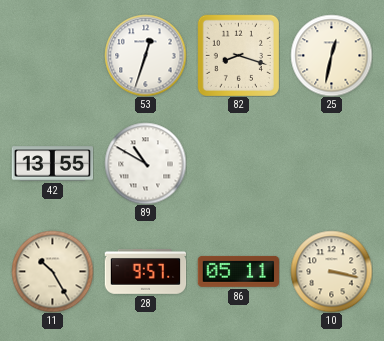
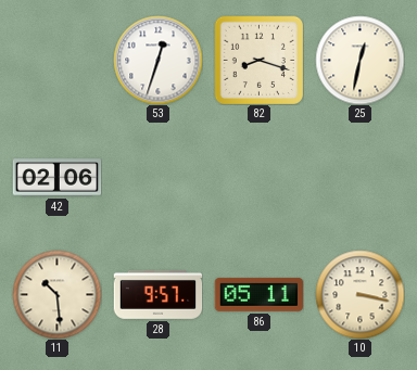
42: 13:55 -> 02:06
89: 10:50 -> none
11: 10:25 -> 10:29
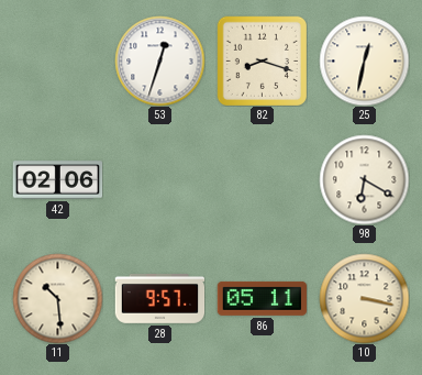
98: none -> 6:20
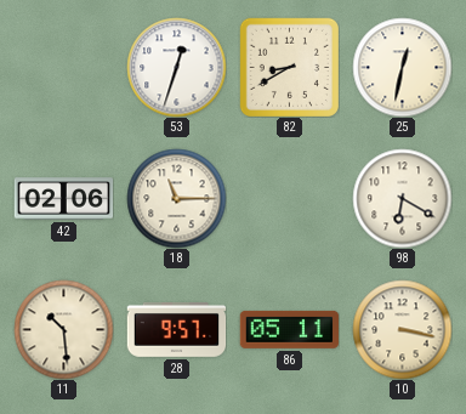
82: 8:18 -> 8:40
18: none -> 11:15
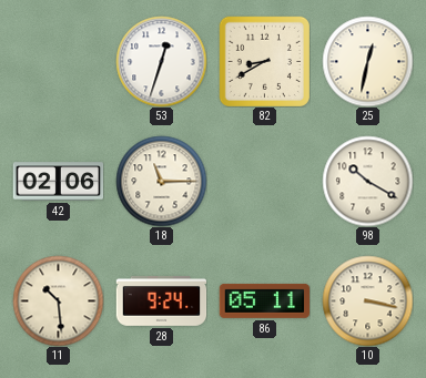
98: 6:20 -> 10:20
28: 9:57 -> 9:24
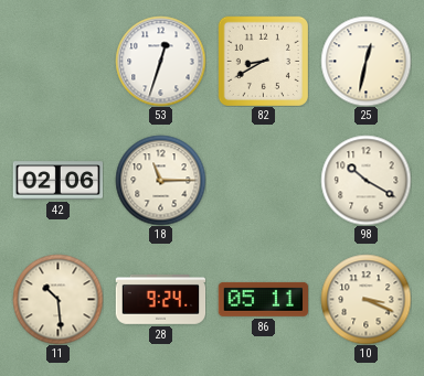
10: 3:17 -> 3:19
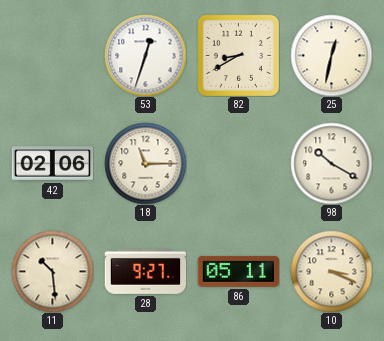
28: 9:24 -> 9:27
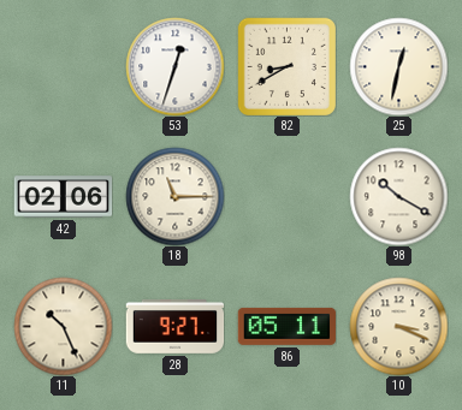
11: 10:29 -> 10:26
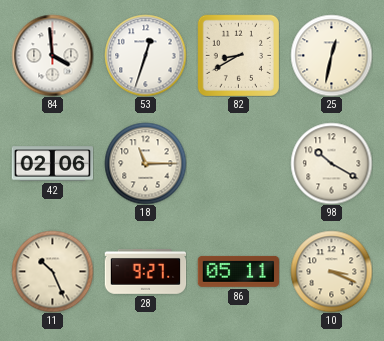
84: none -> 3:59
